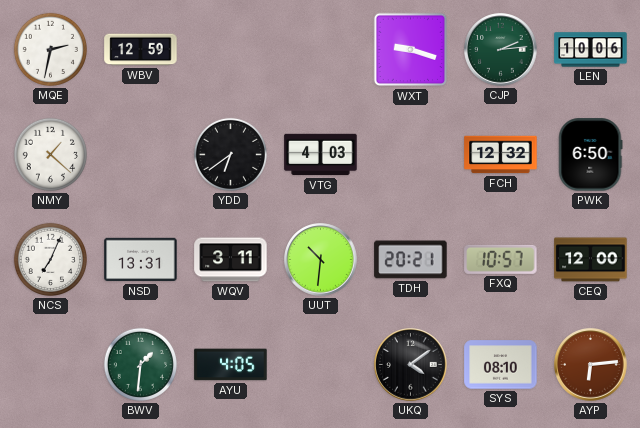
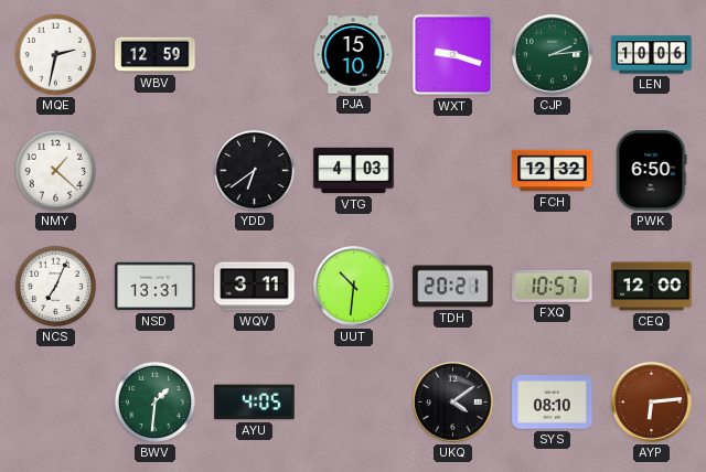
PJA: none -> 15:10
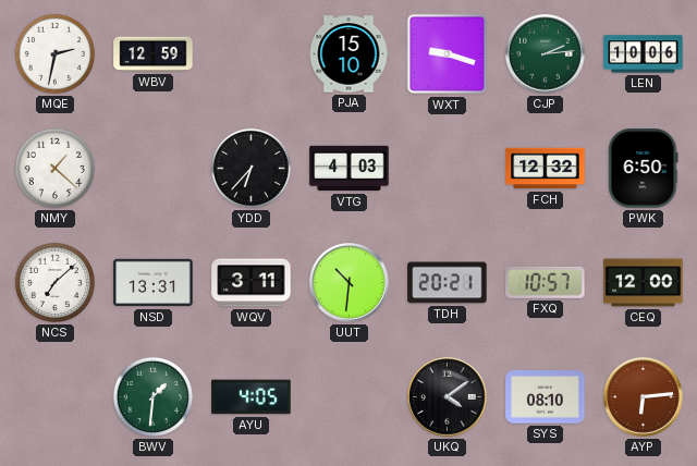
YDD: 6:39 -> 6:37
NCS: 7:04 -> 7:08
